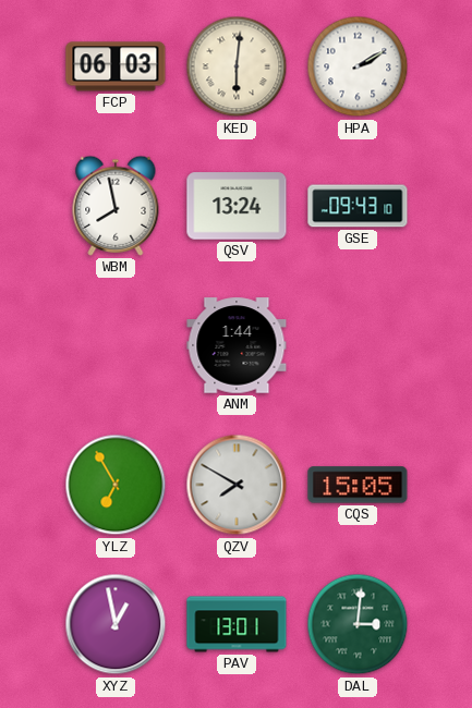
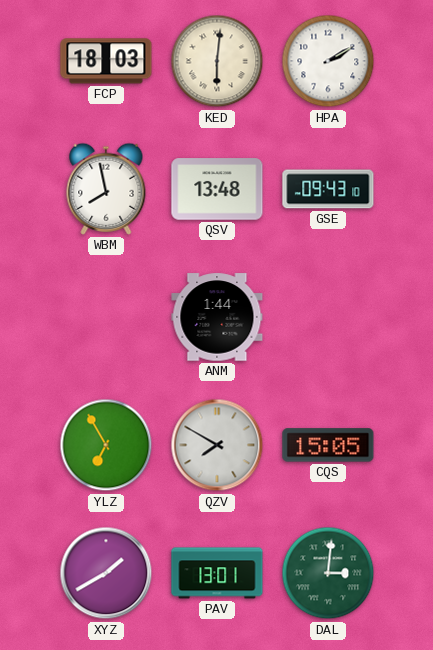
FCP: 06:03 -> 18:03
QSV: 13:24 -> 13:48
XYZ: 12:58 -> 1:40
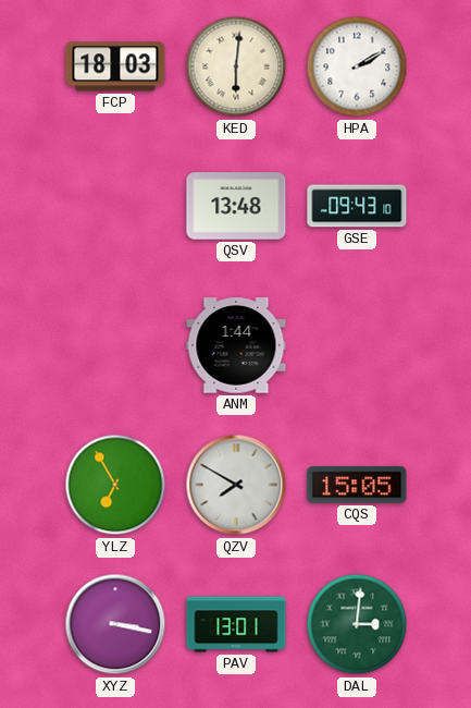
WBM: 7:58 -> none
XYZ: 1:40 -> 3:17
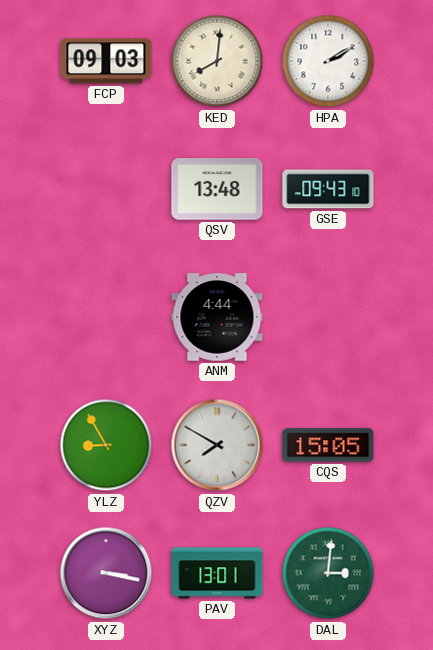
FCP: 18:03 -> 09:03
KED: 6:01 -> 8:01
ANM: 1:44 -> 4:44
YLZ: 6:55 -> 8:55
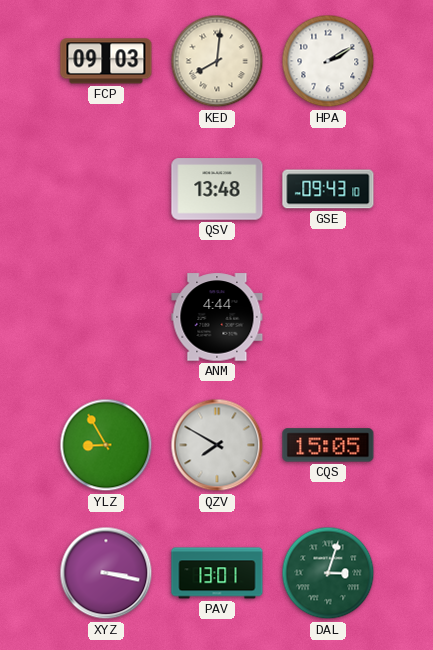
DAL: 3:01 -> 3:03
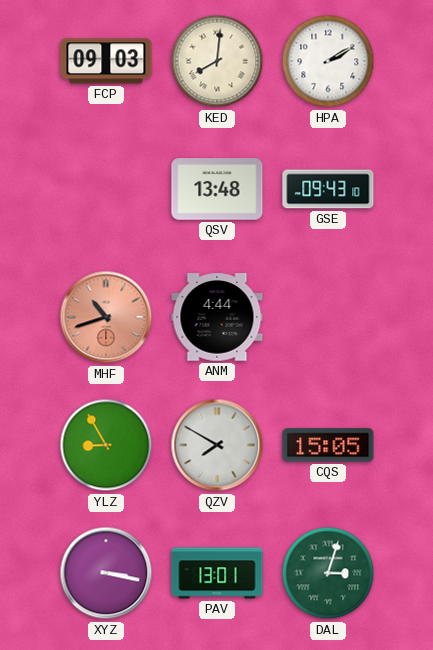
MHF: none -> 10:42
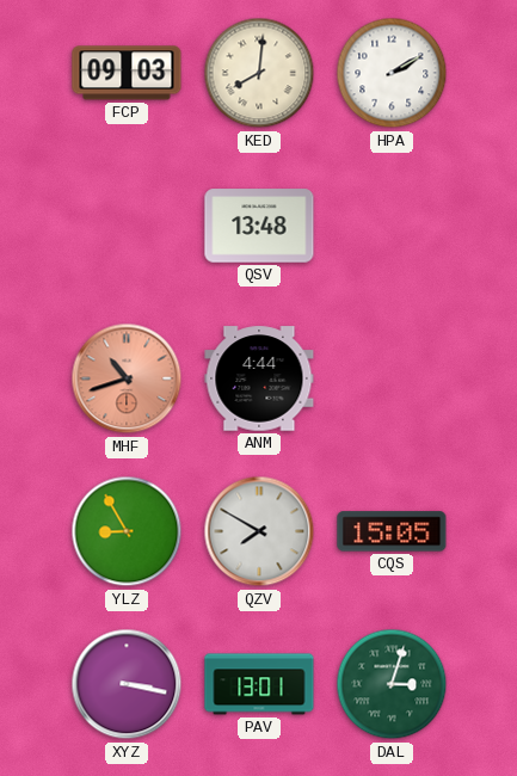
GSE: 09:43 -> none
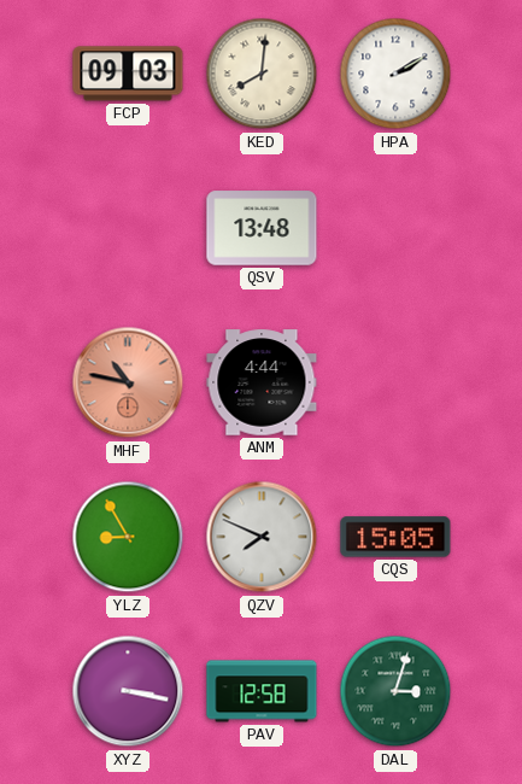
MHF: 10:42 -> 10:47
QZV: 7:50 -> 7:49
PAV: 13:01 -> 12:58
